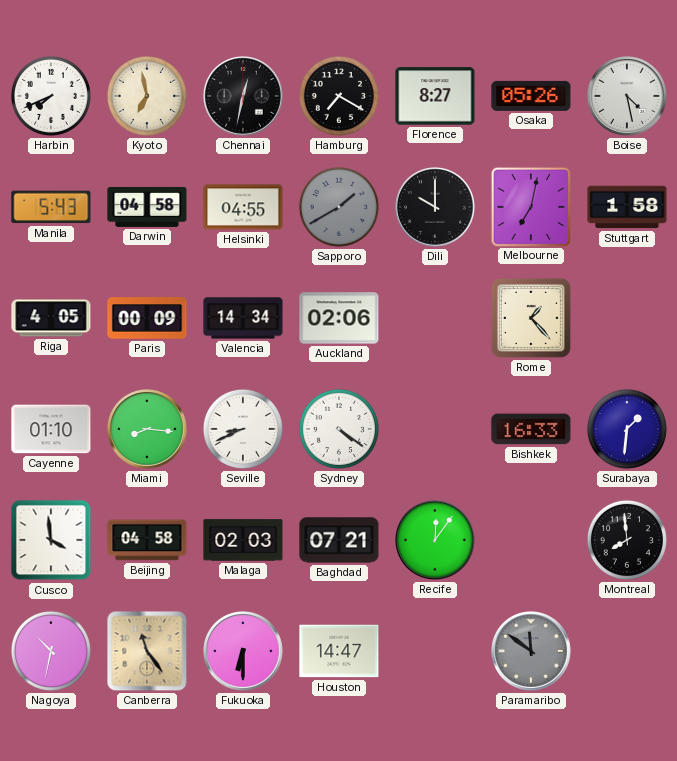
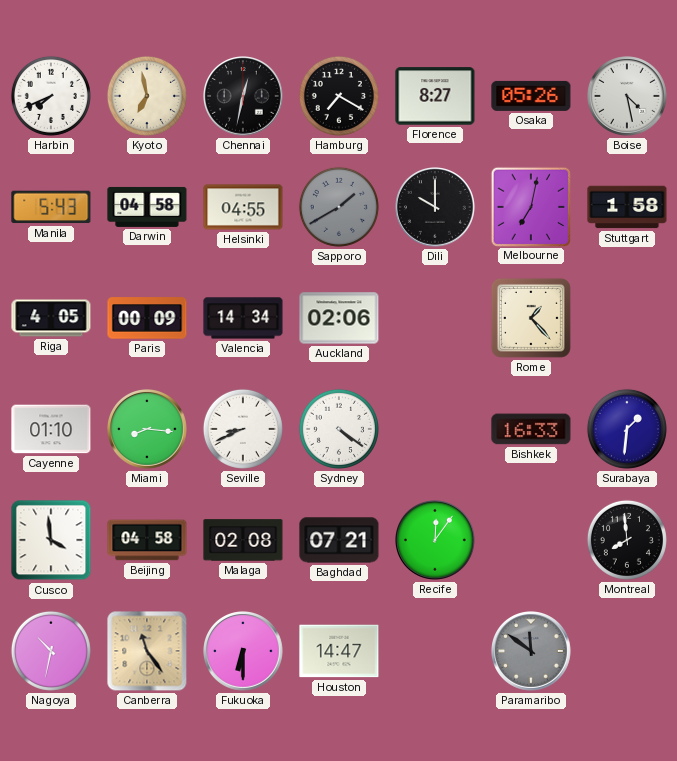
Malaga: 02:03 -> 02:08
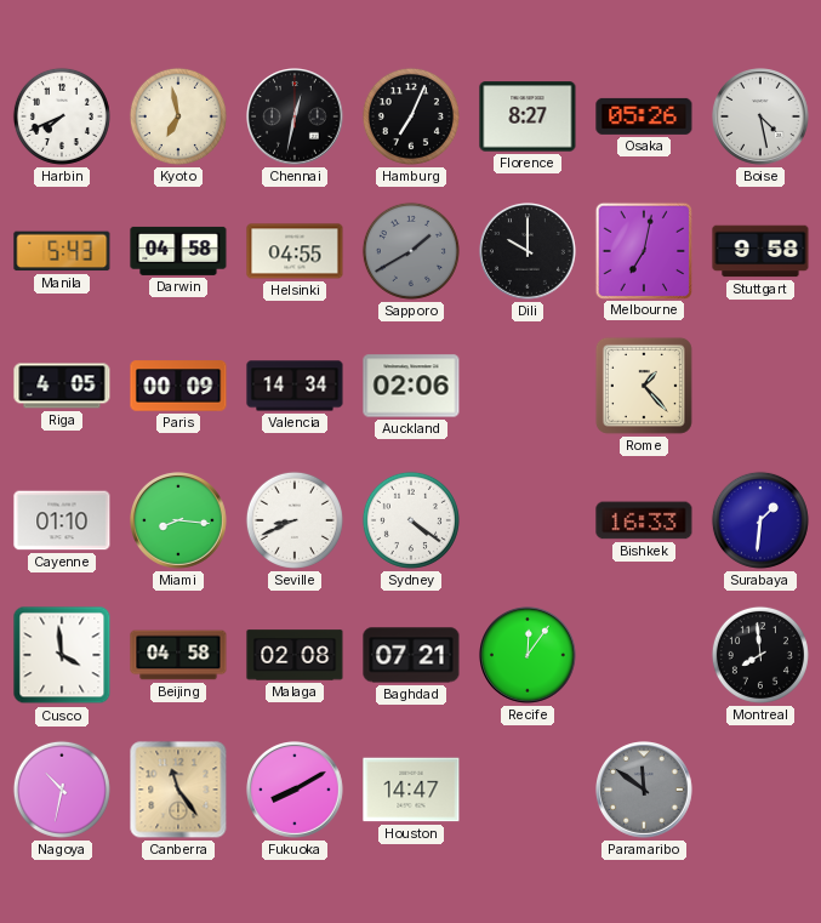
Hamburg: 7:20 -> 7:04
Stuttgart: 1:58 -> 9:58
Fukuoka: 6:30 -> 8:10
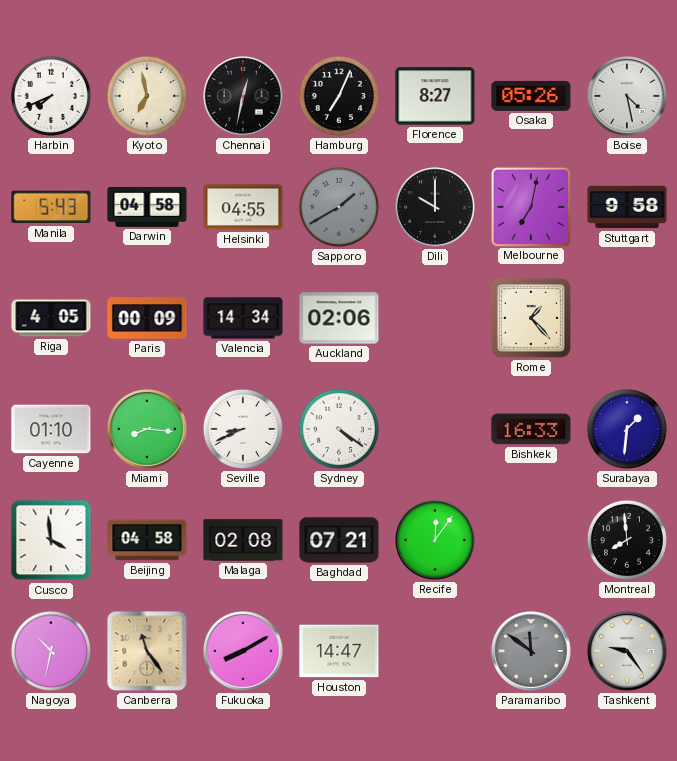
Tashkent: none -> 9:24
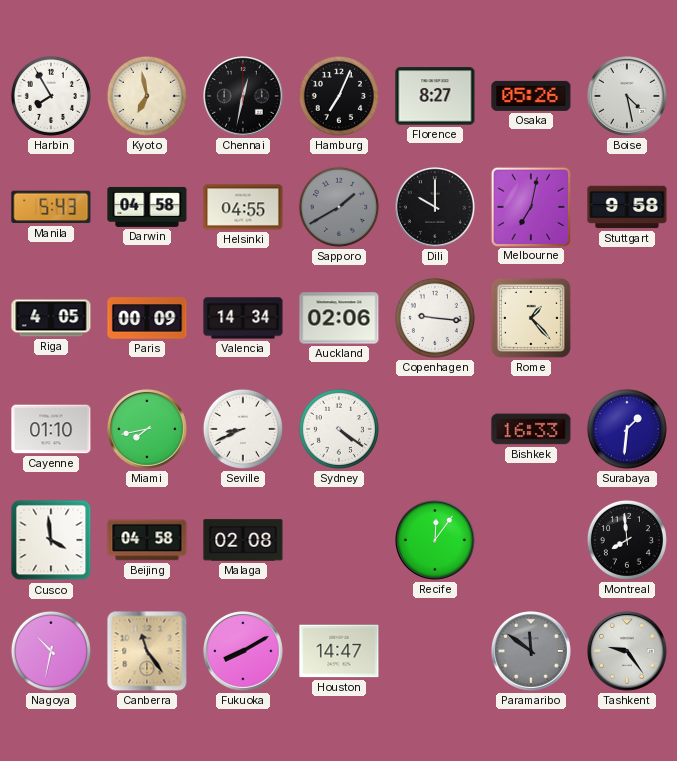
Harbin: 7:41 -> 7:55
Copenhagen: none -> 9:16
Miami: 8:16 -> 7:43
Baghdad: 07:21 -> none
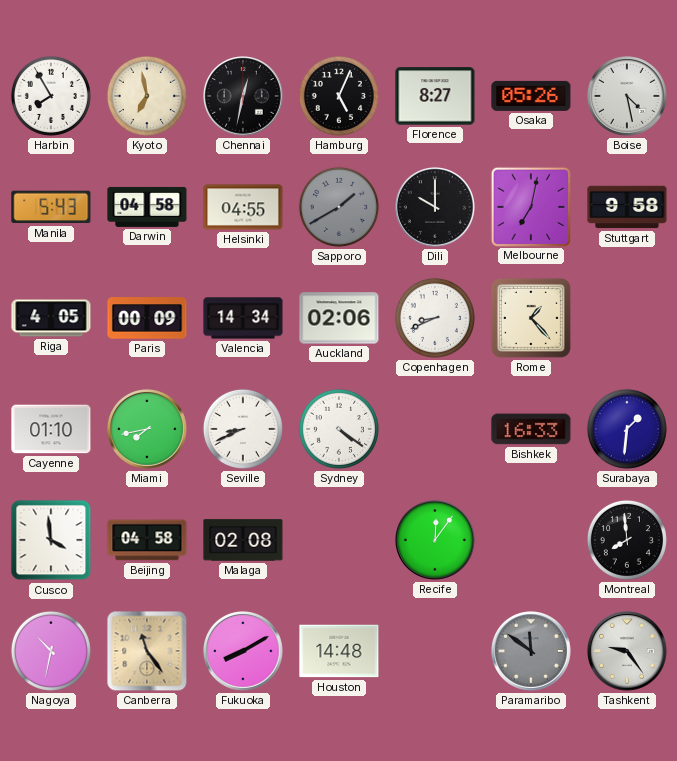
Hamburg: 7:04 -> 5:04
Copenhagen: 9:16 -> 8:41
Houston: 14:47 -> 14:48
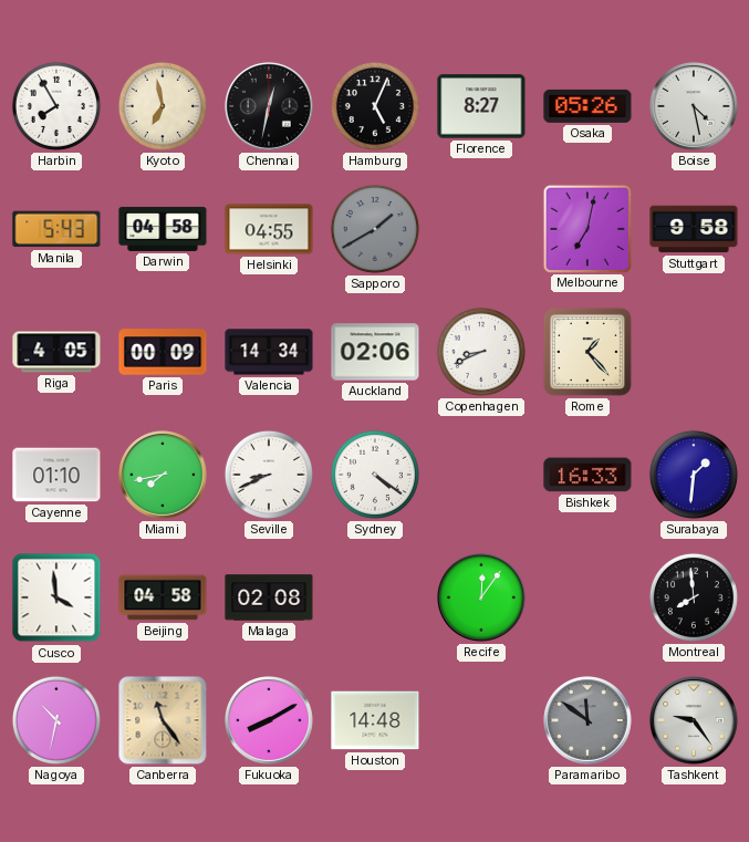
Dili: 10:00 -> none
